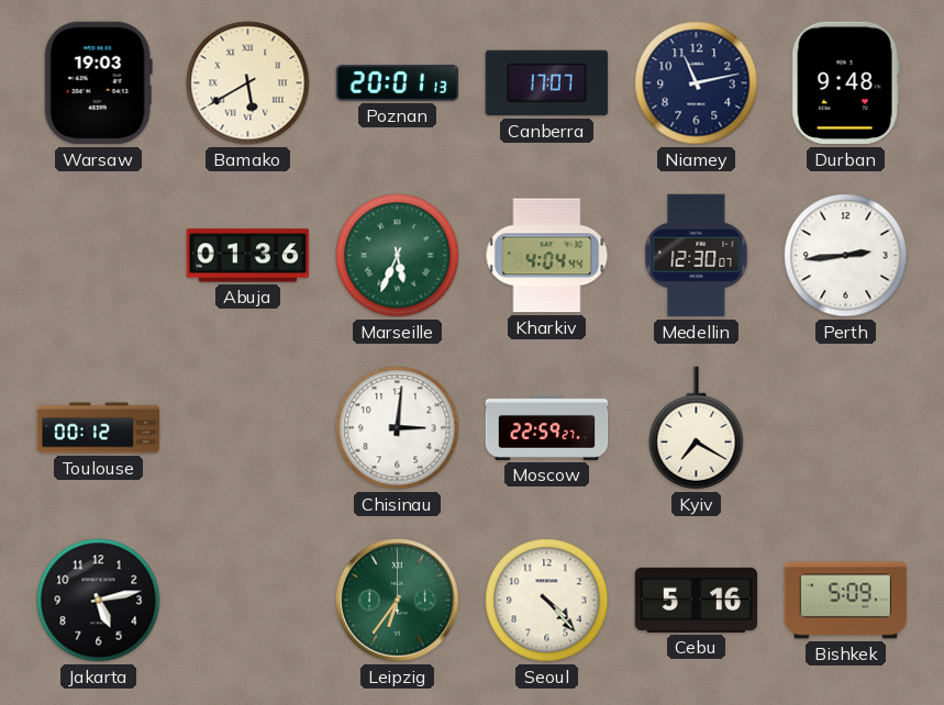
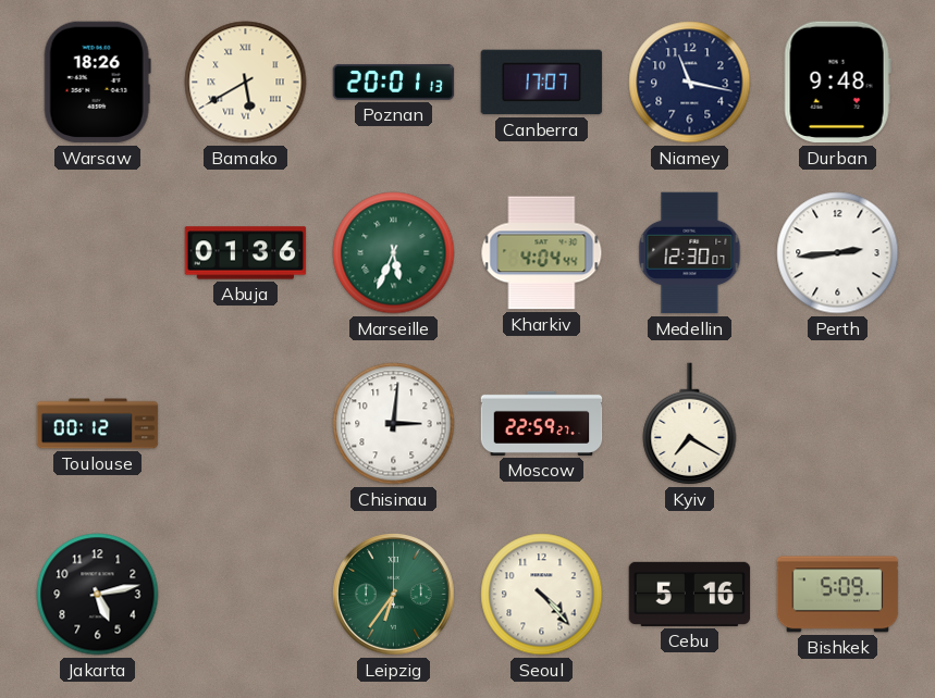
Warsaw: 19:03 -> 18:26
Niamey: 11:13 -> 11:17
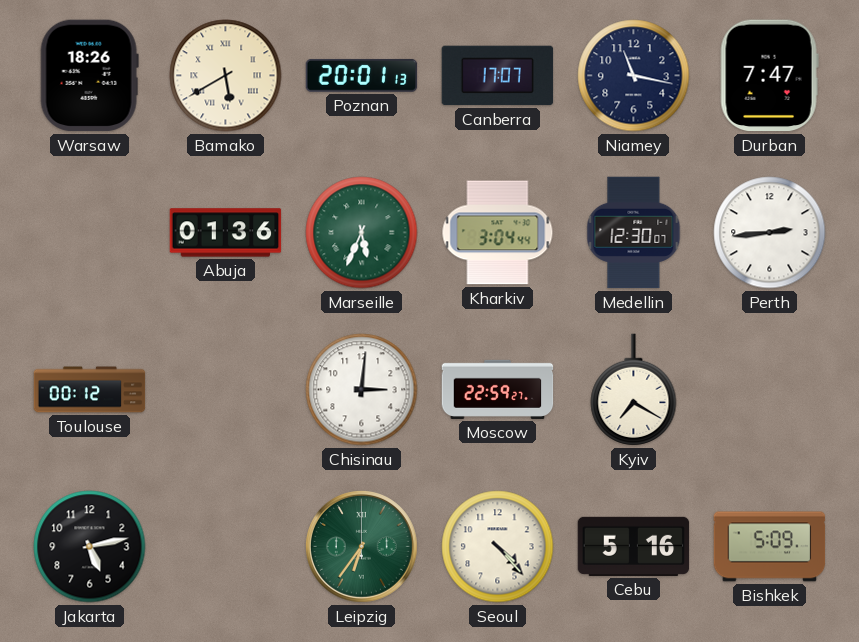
Durban: 9:48 -> 7:47
Kharkiv: 4:04 -> 3:04
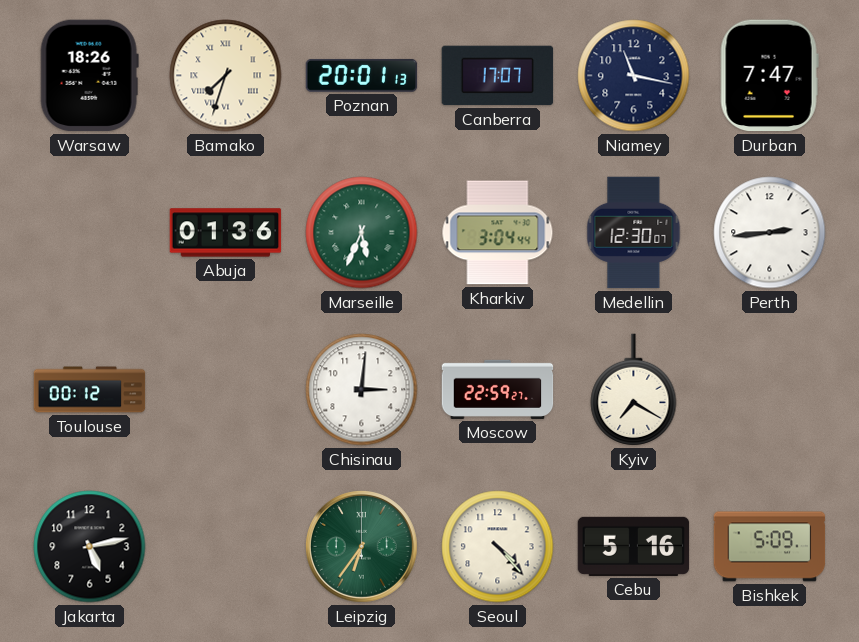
Bamako: 5:40 -> 7:33
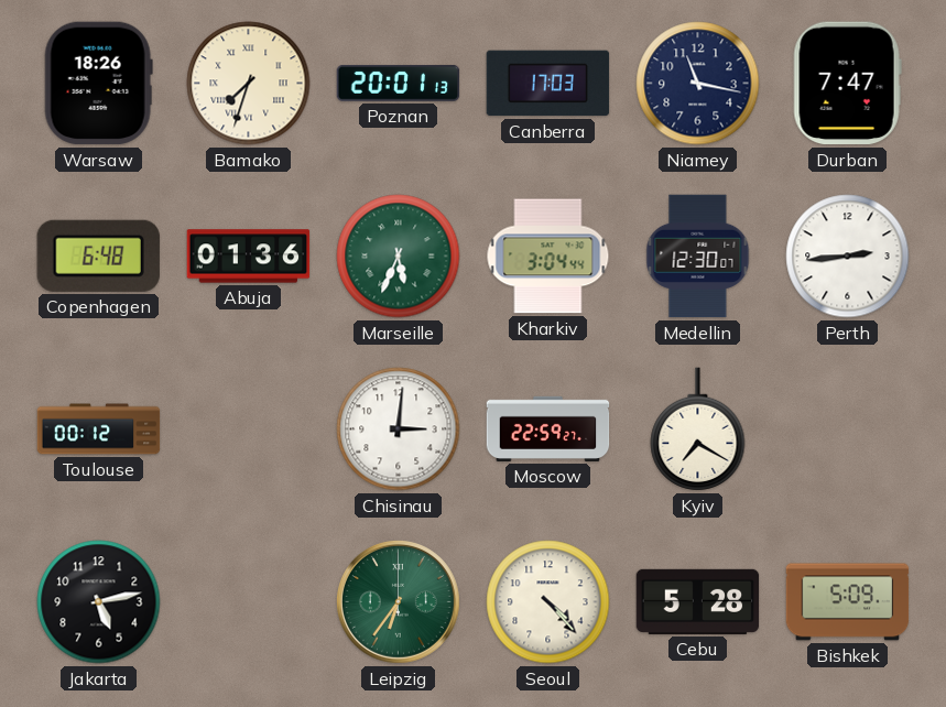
Canberra: 17:07 -> 17:03
Copenhagen: none -> 6:48
Cebu: 5:16 -> 5:28
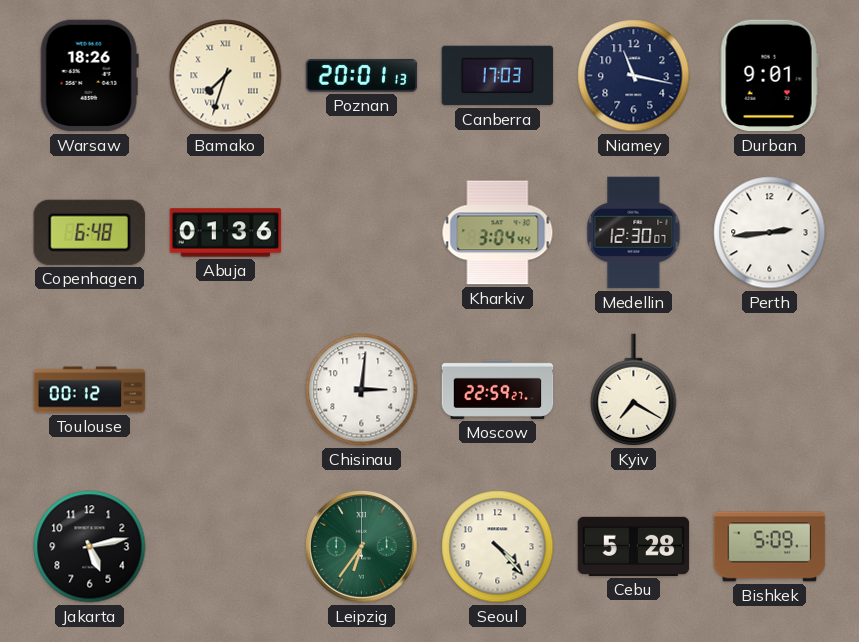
Durban: 7:47 -> 9:01
Marseille: 5:34 -> none
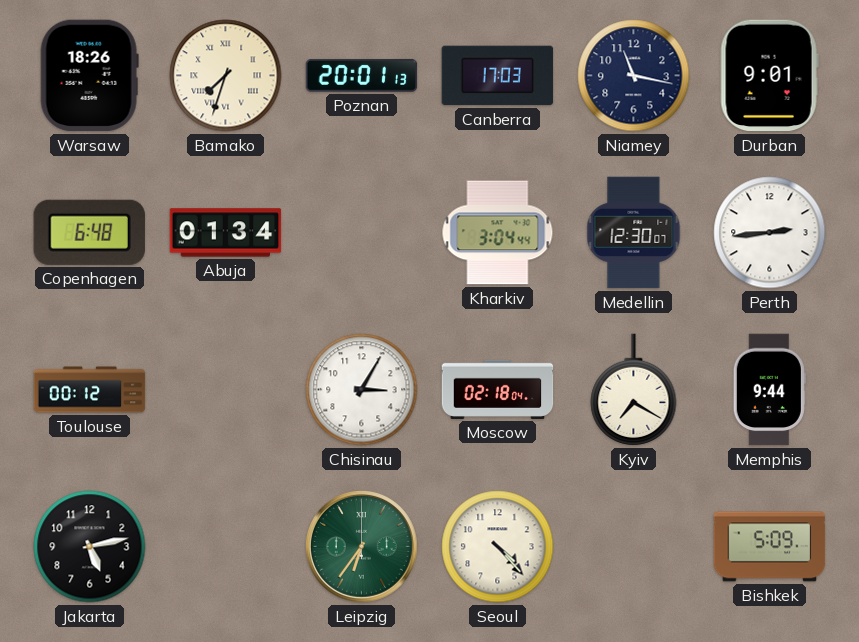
Abuja: 01:36 -> 01:34
Chisinau: 3:01 -> 3:05
Moscow: 22:59 -> 02:18
Memphis: none -> 9:44
Cebu: 5:28 -> none
